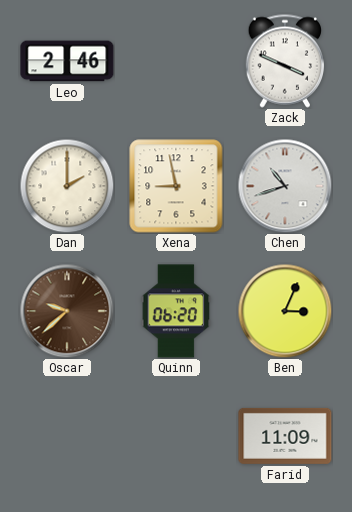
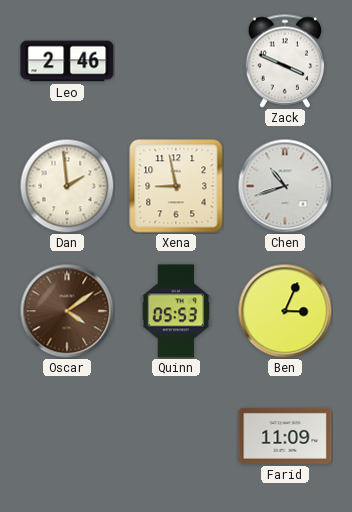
Dan: 2:00 -> 1:59
Oscar: 9:38 -> 4:09
Quinn: 06:20 -> 05:53
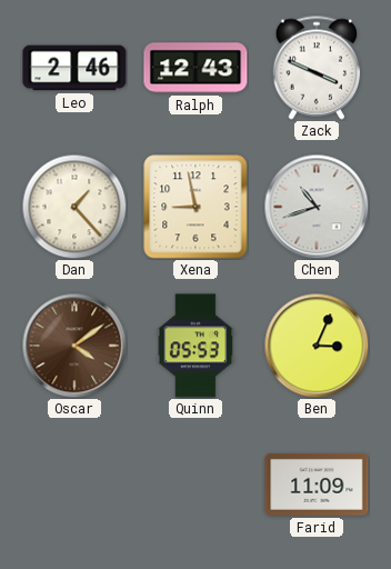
Ralph: none -> 12:43
Dan: 1:59 -> 1:23
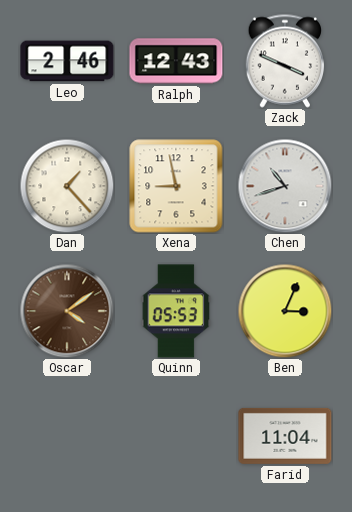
Farid: 11:09 -> 11:04
